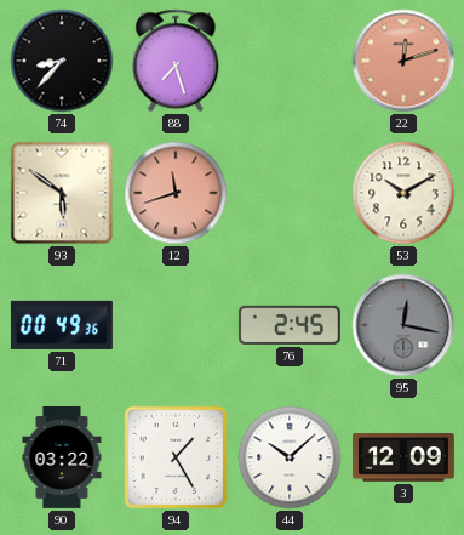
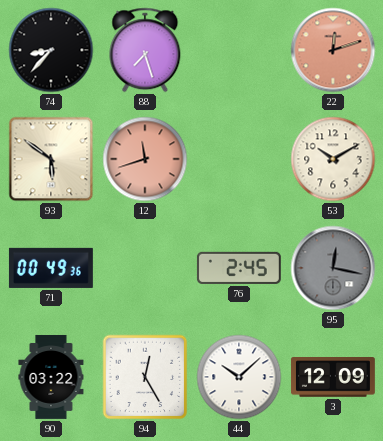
94: 1:25 -> 12:25
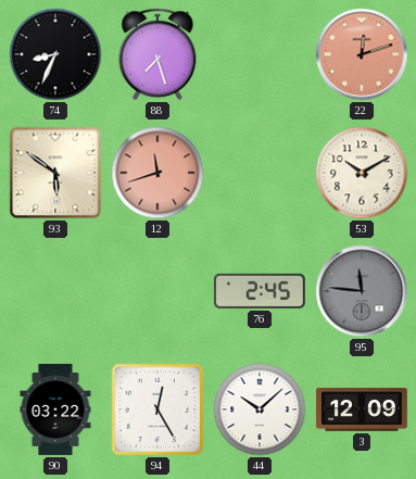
74: 8:37 -> 8:34
71: 00:49 -> none
95: 12:17 -> 11:46
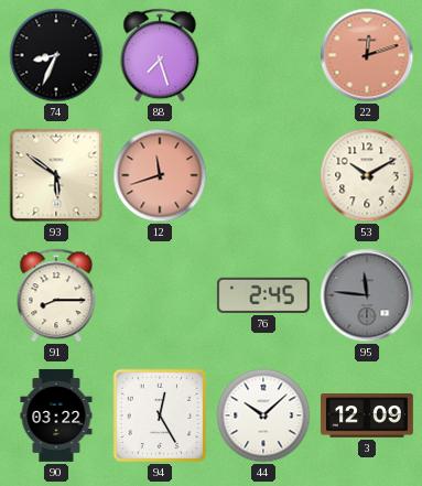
91: none -> 8:15
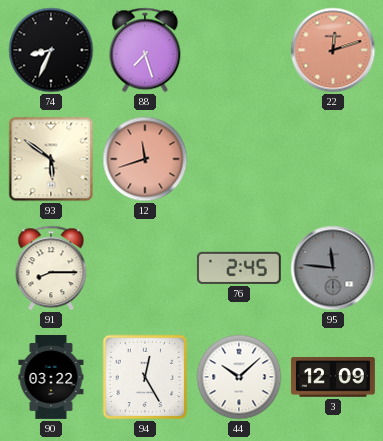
53: 10:10 -> none
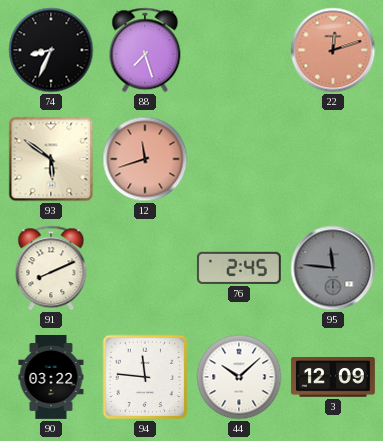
91: 8:15 -> 8:11
94: 12:25 -> 11:46
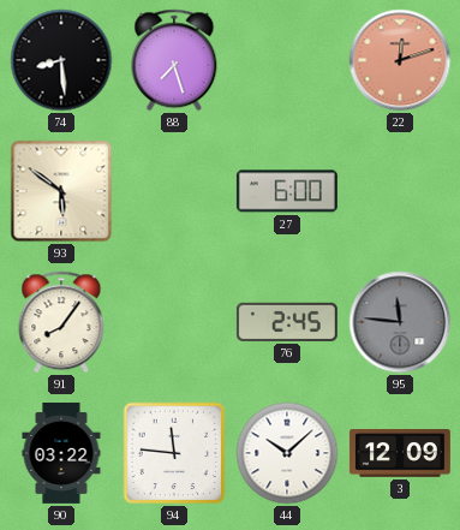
74: 8:34 -> 8:29
12: 11:42 -> none
27: none -> 6:00
91: 8:11 -> 8:06
